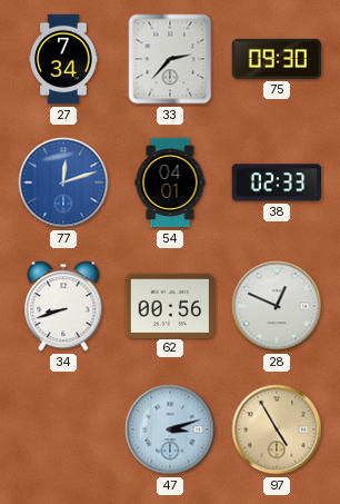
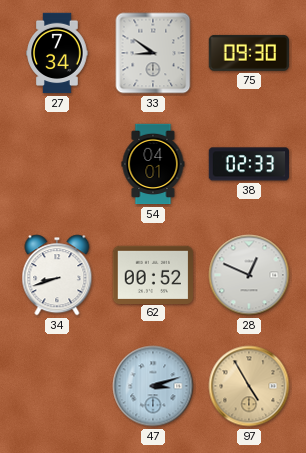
33: 2:37 -> 8:51
77: 12:12 -> none
62: 00:56 -> 00:52
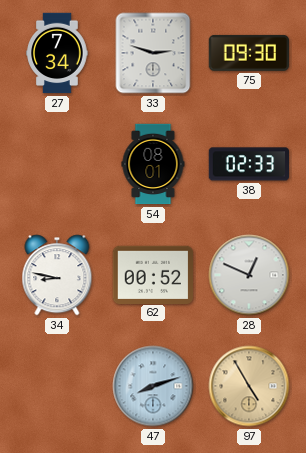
33: 8:51 -> 2:48
54: 04:01 -> 08:01
34: 8:42 -> 8:47
47: 3:12 -> 8:12
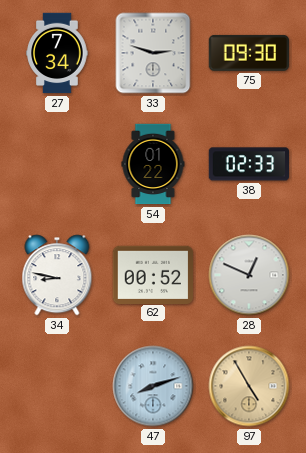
54: 08:01 -> 01:22
